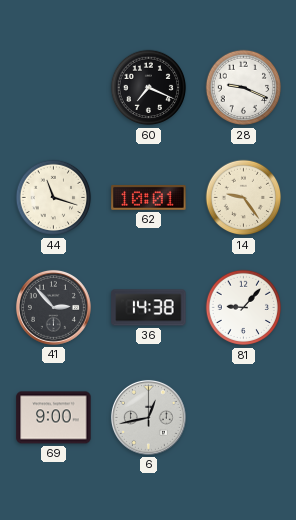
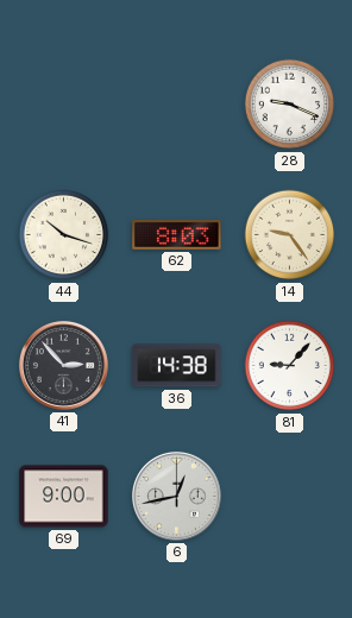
60: 7:19 -> none
44: 11:18 -> 10:18
62: 10:01 -> 8:03
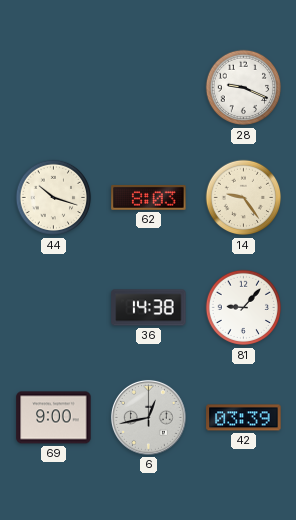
41: 2:53 -> none
42: none -> 03:39
